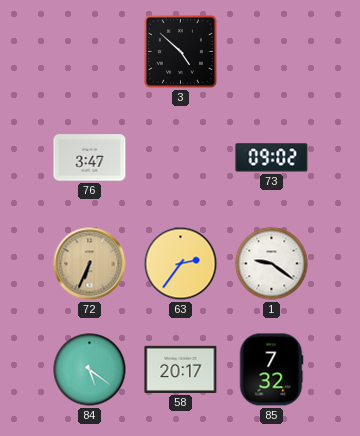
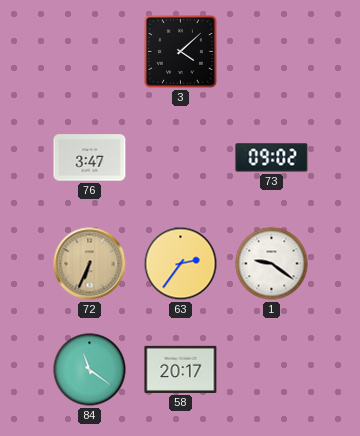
3: 4:52 -> 4:08
84: 5:21 -> 11:21
85: 7:32 -> none
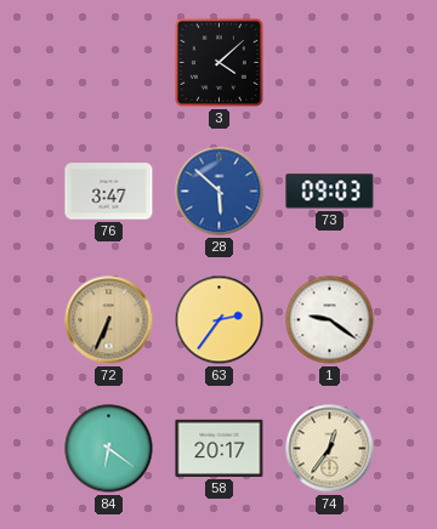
28: none -> 5:52
73: 09:02 -> 09:03
84: 11:21 -> 6:21
74: none -> 12:36
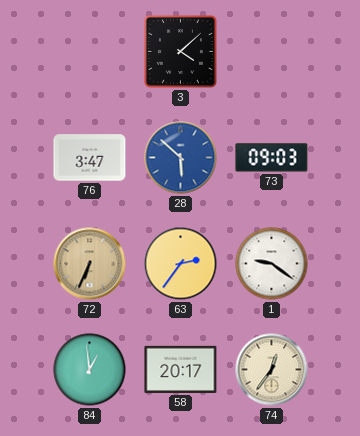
84: 6:21 -> 12:59
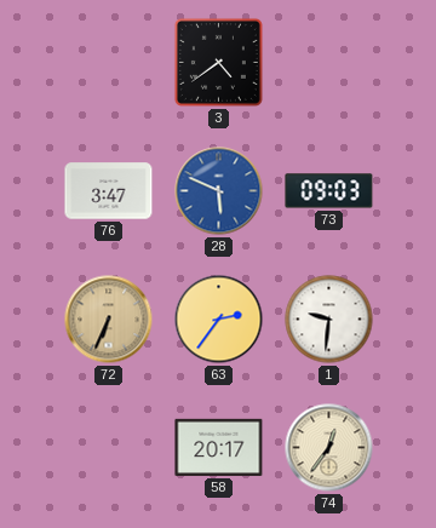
3: 4:08 -> 4:39
28: 5:52 -> 5:49
1: 9:21 -> 9:31
84: 12:59 -> none
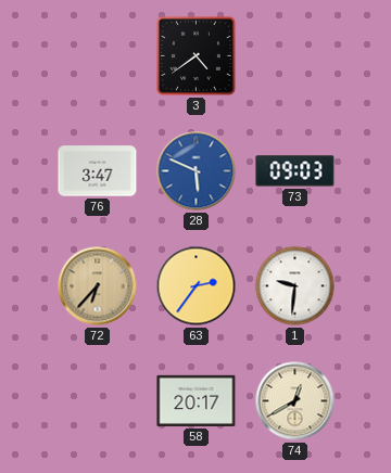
72: 6:34 -> 6:37
74: 12:36 -> 12:40
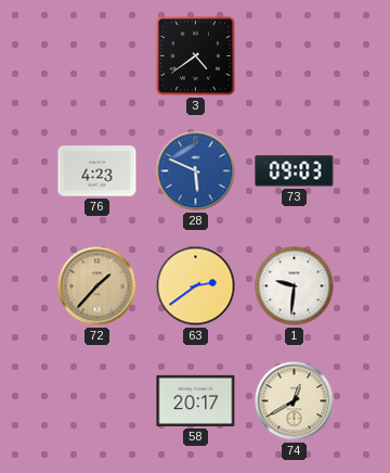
76: 3:47 -> 4:23
72: 6:37 -> 1:37
63: 2:36 -> 2:39
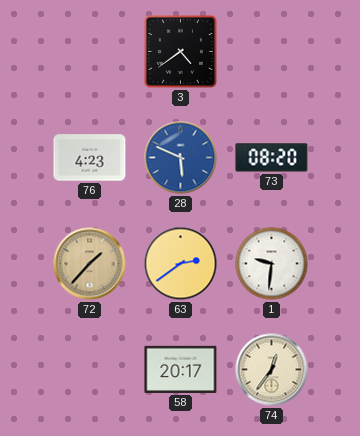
73: 09:03 -> 08:20
74: 12:40 -> 12:36
